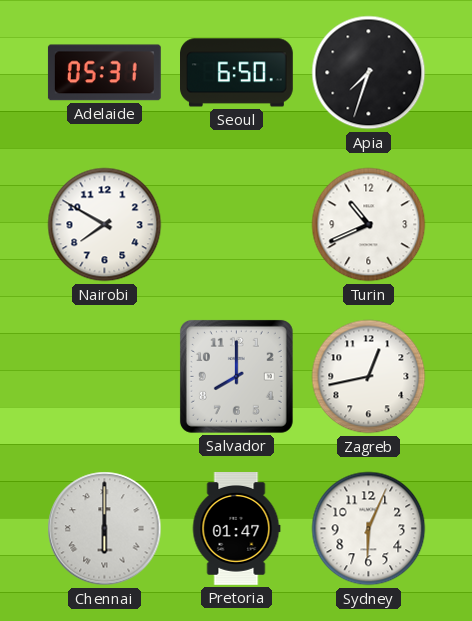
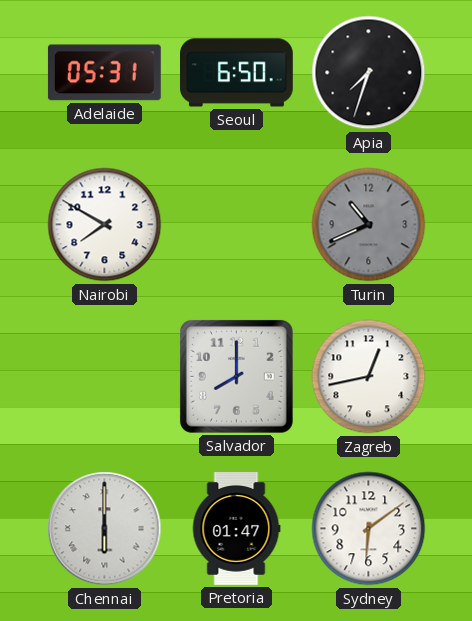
Turin dial: white -> grey
Sydney: 6:04 -> 6:09
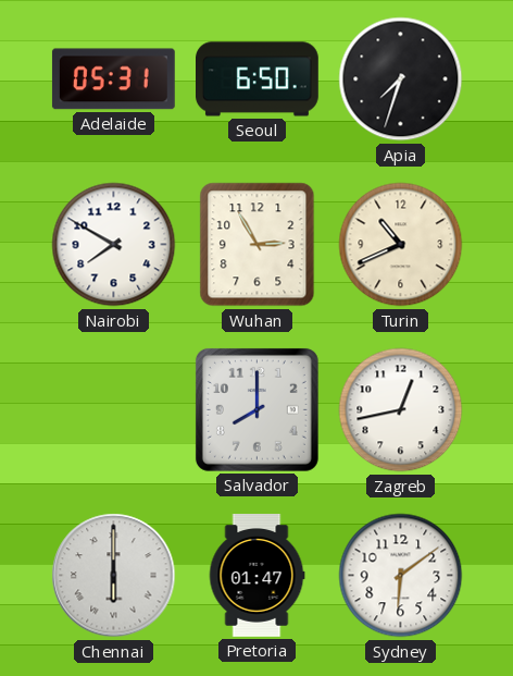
Wuhan: none -> 2:55
Turin dial: grey -> cream
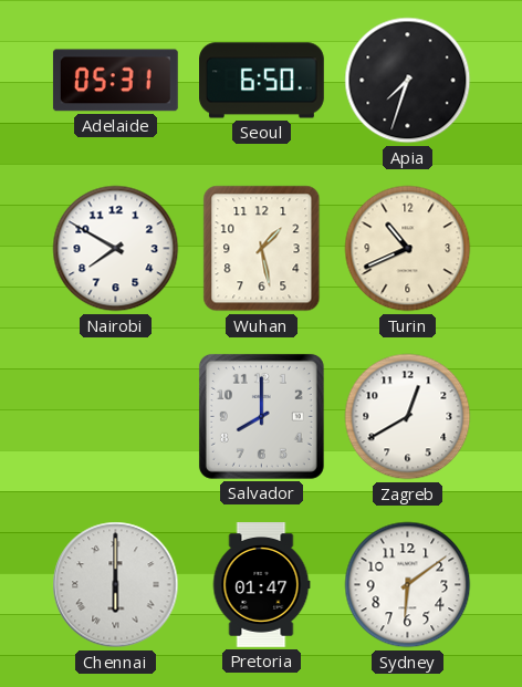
Wuhan: 2:55 -> 1:28
Zagreb: 12:43 -> 12:40
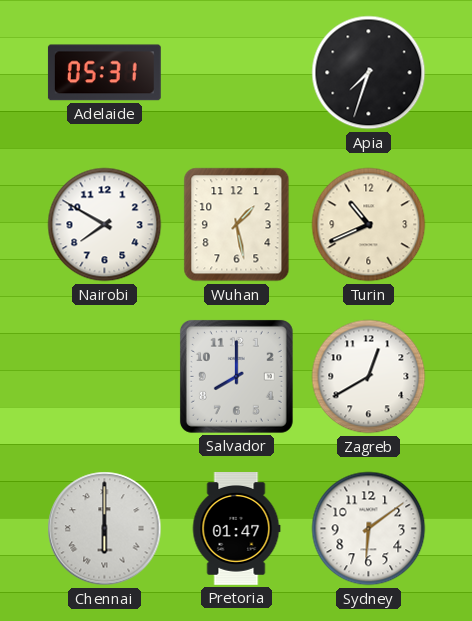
Seoul: 6:50 -> none
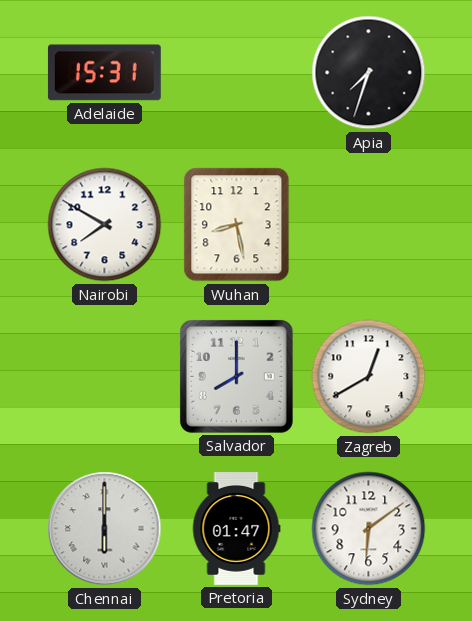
Adelaide: 05:31 -> 15:31
Wuhan: 1:28 -> 8:28
Turin: 10:41 -> none
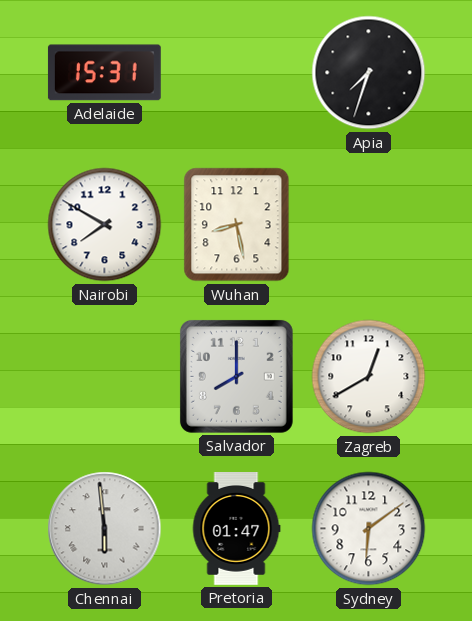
Chennai: 6:00 -> 5:59
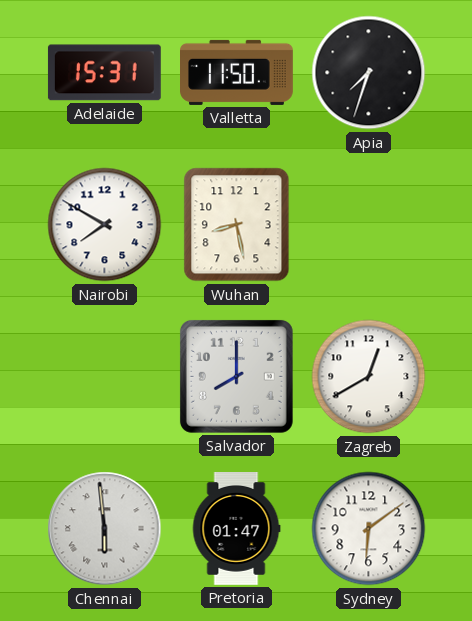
Valletta: none -> 11:50
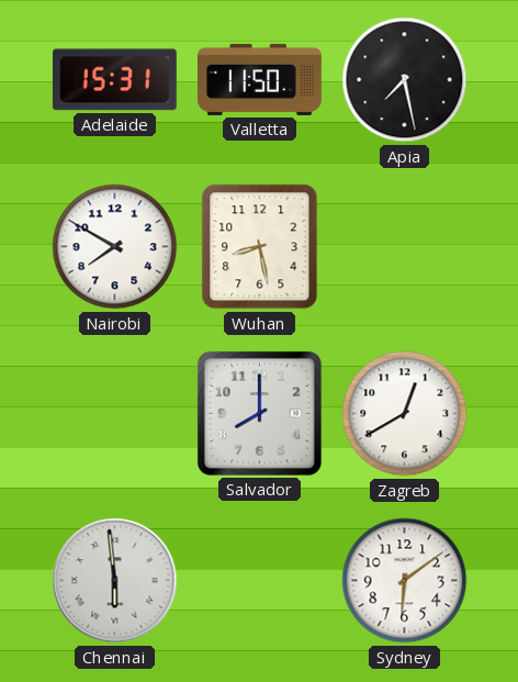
Apia: 7:33 -> 7:28
Pretoria: 01:47 -> none
